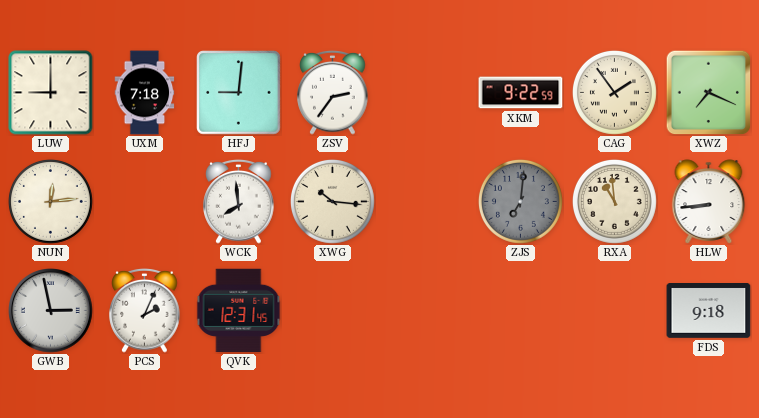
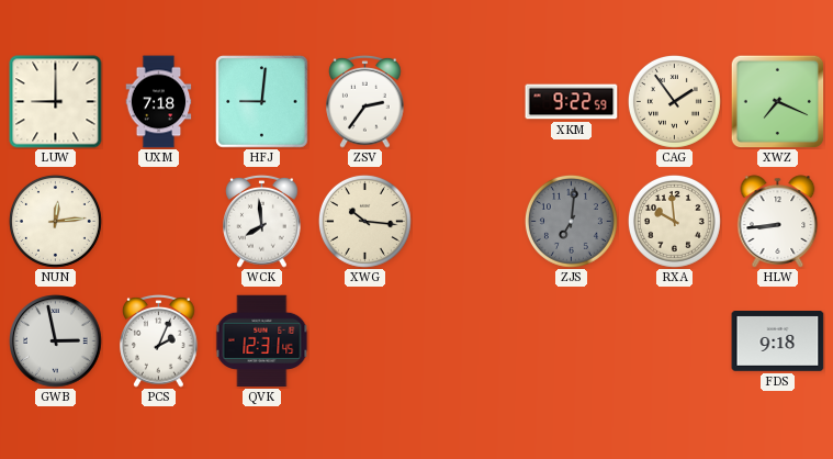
RXA: 10:59 -> 9:59
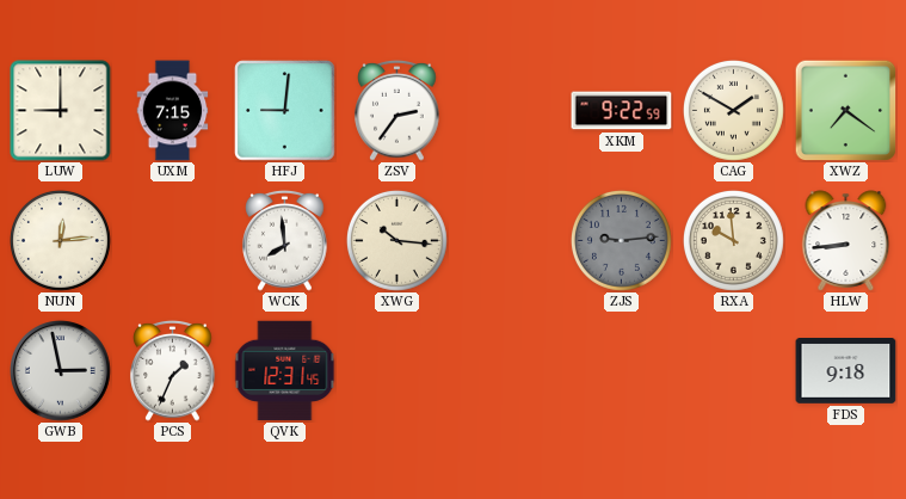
UXM: 7:18 -> 7:15
CAG: 1:54 -> 1:50
XWZ: 7:19 -> 7:21
ZJS: 7:01 -> 9:14
PCS: 2:04 -> 1:34
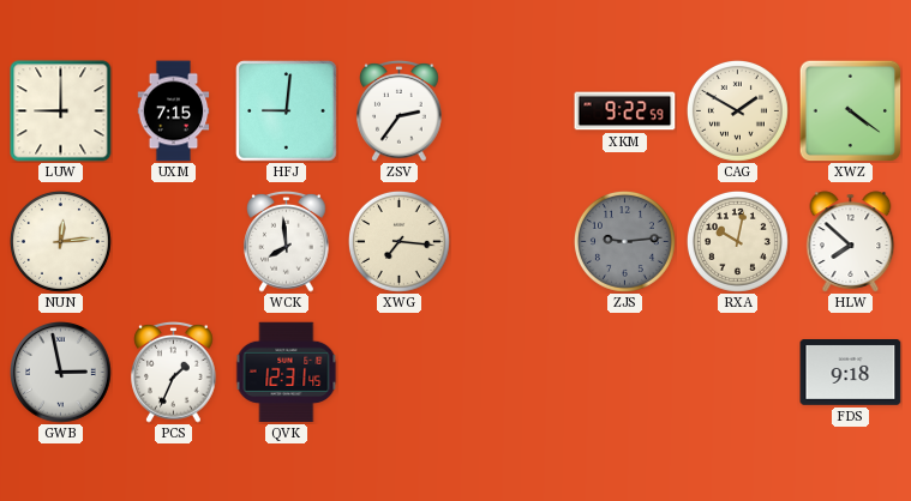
XWZ: 7:21 -> 4:21
XWG: 10:16 -> 7:16
RXA: 9:59 -> 10:02
HLW: 8:44 -> 7:52
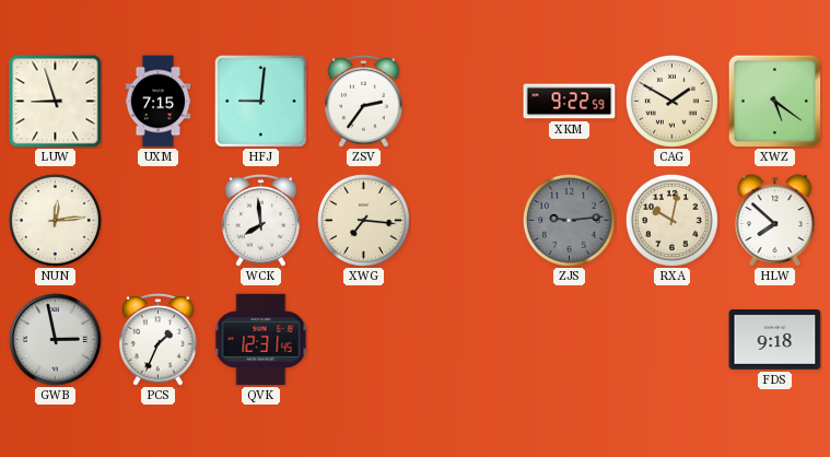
LUW: 9:00 -> 8:57
XWZ: 4:21 -> 5:21
